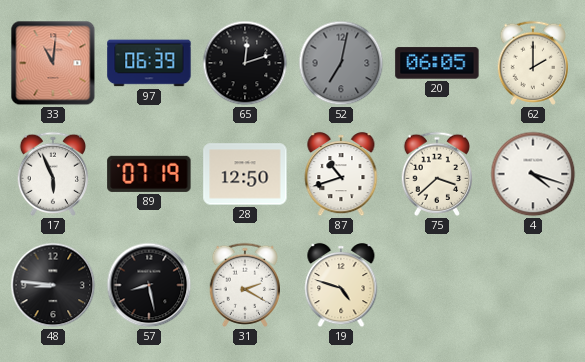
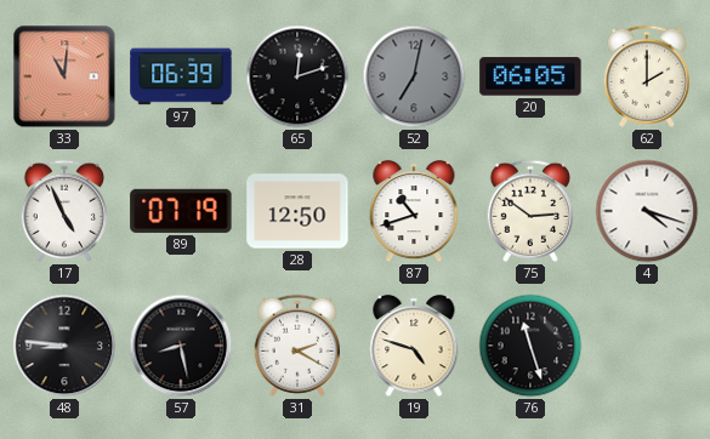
17: 5:56 -> 4:56
75: 3:38 -> 2:51
76: none -> 11:27
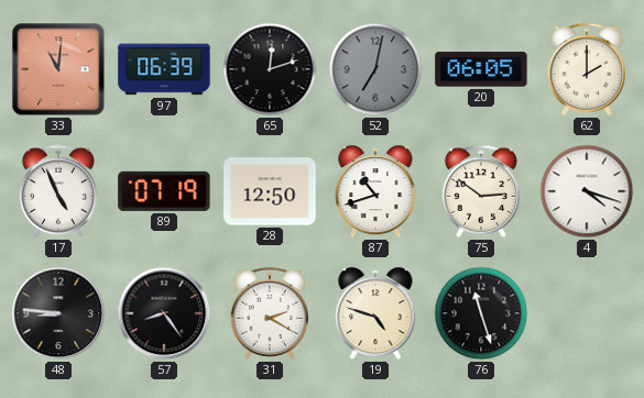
57: 8:28 -> 8:24
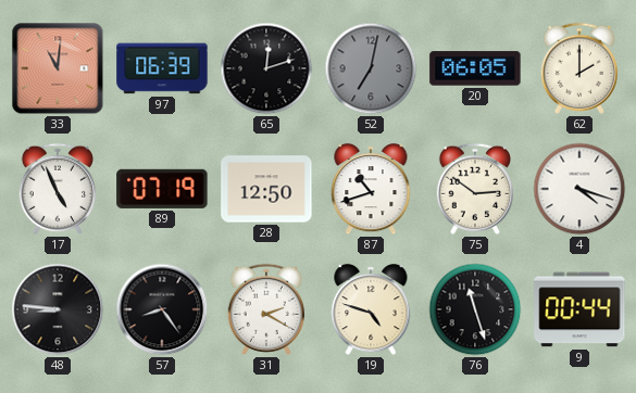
9: none -> 00:44
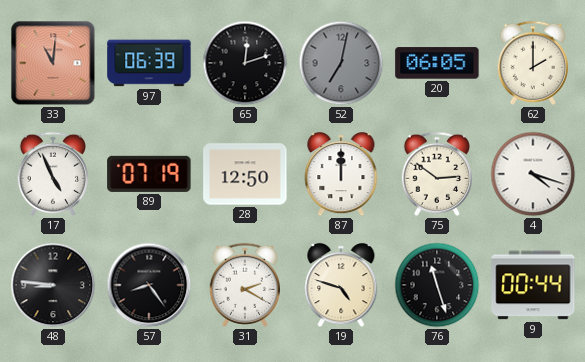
87: 10:42 -> 12:00
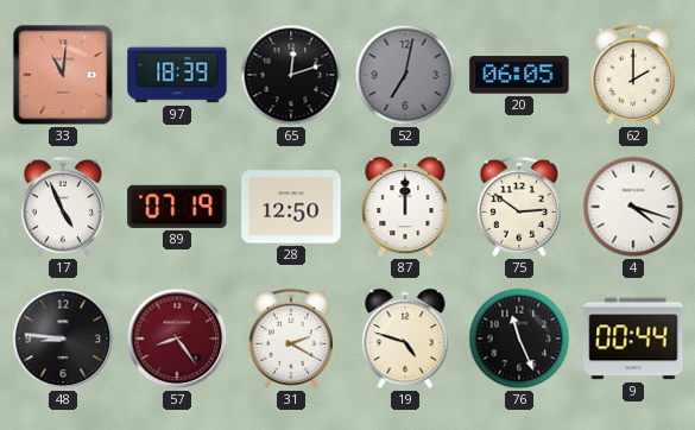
97: 06:39 -> 18:39
57 dial: black -> burgundy
76: 11:27 -> 11:26
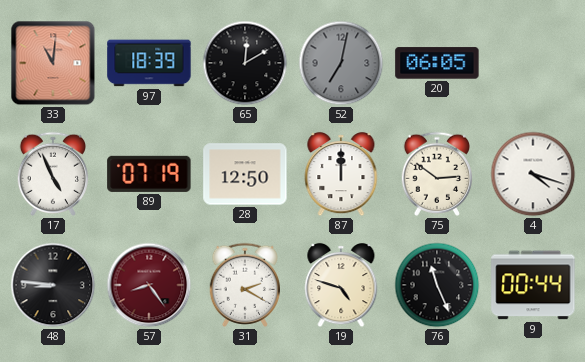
65: 12:12 -> 12:10
62: 2:00 -> none
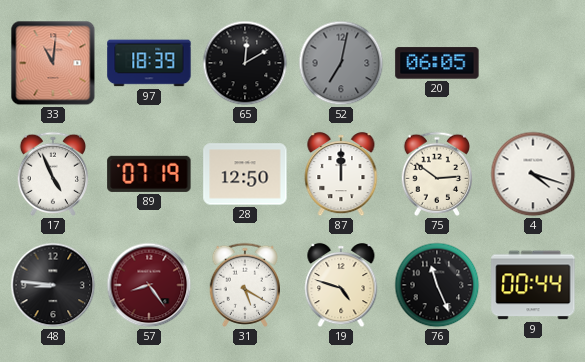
31: 2:20 -> 5:20
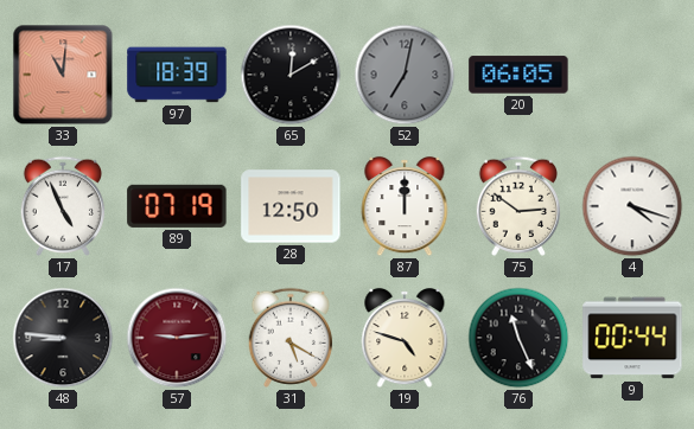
57: 8:24 -> 9:14
